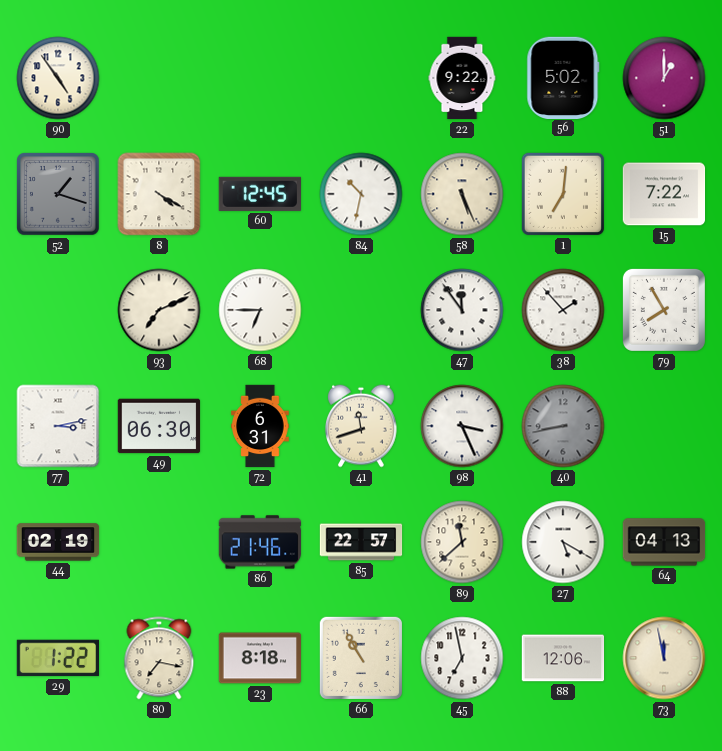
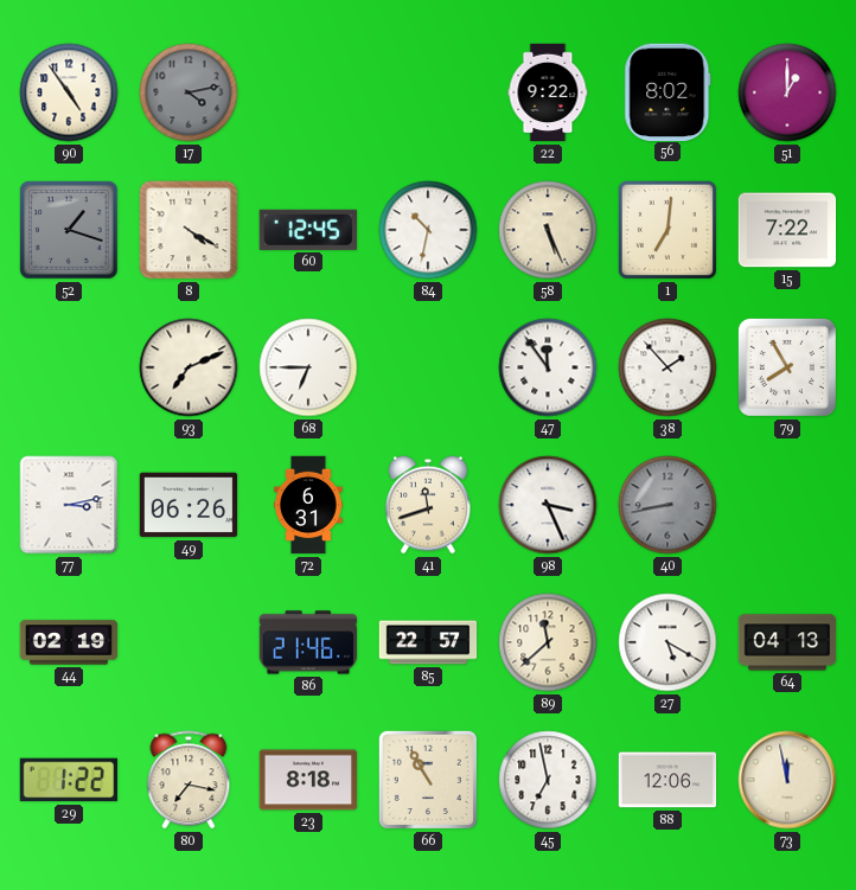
17: none -> 4:13
56: 5:02 -> 8:02
49: 06:30 -> 06:26
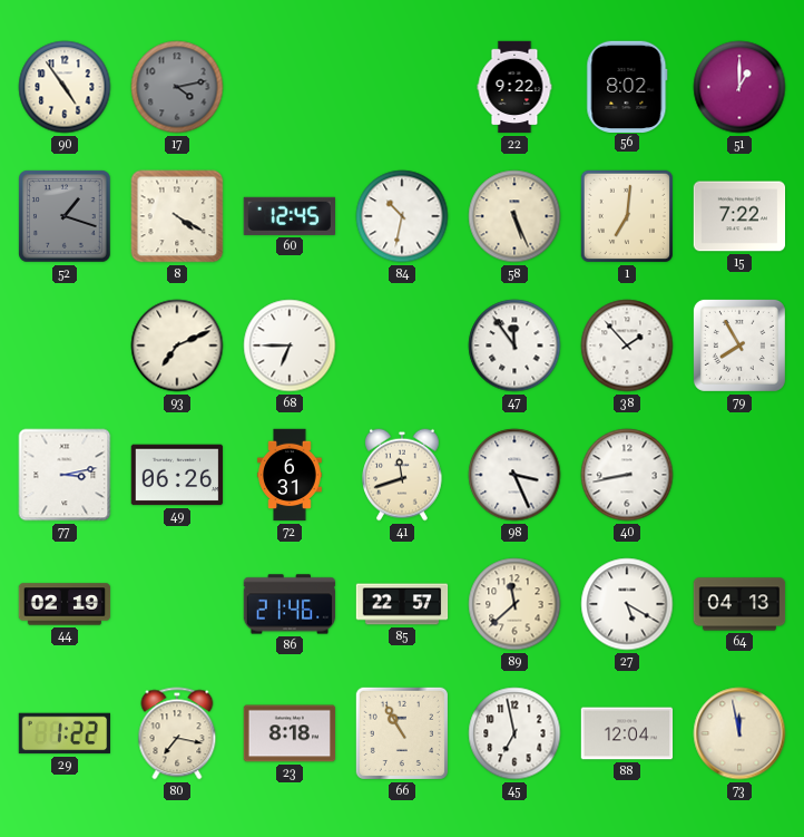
40 dial: grey -> white
88: 12:06 -> 12:04
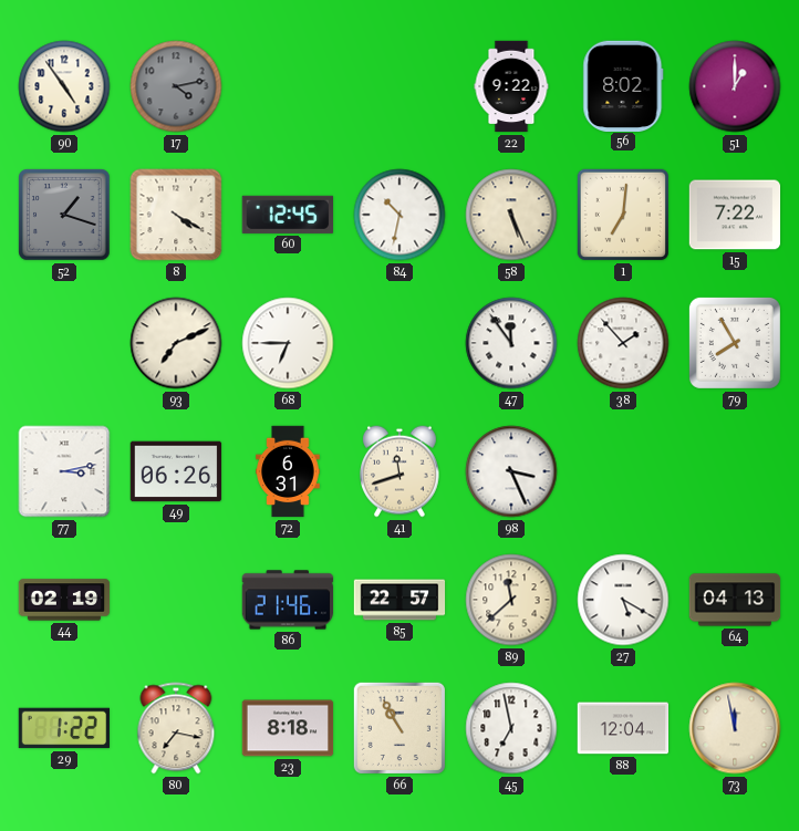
40: 8:43 -> none
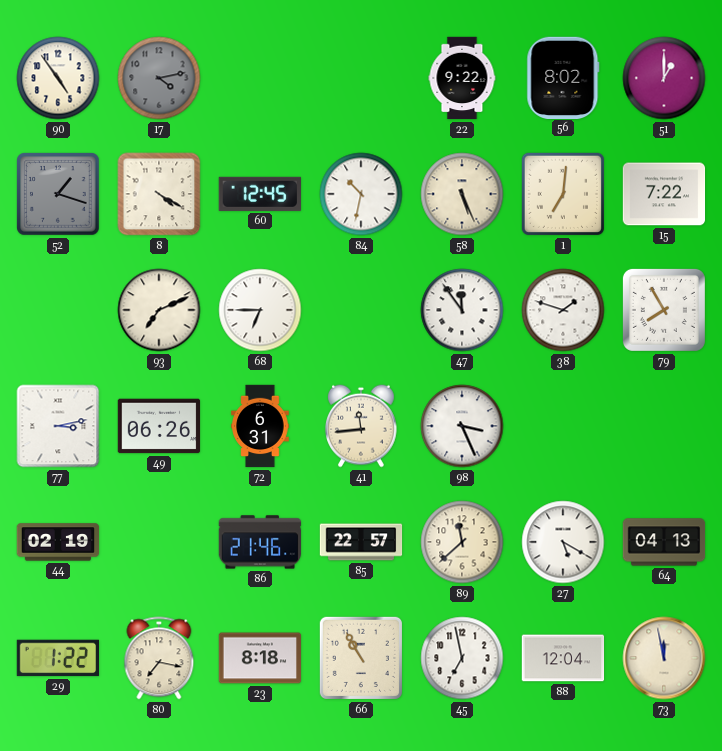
38: 1:53 -> 1:48
41: 11:42 -> 11:44
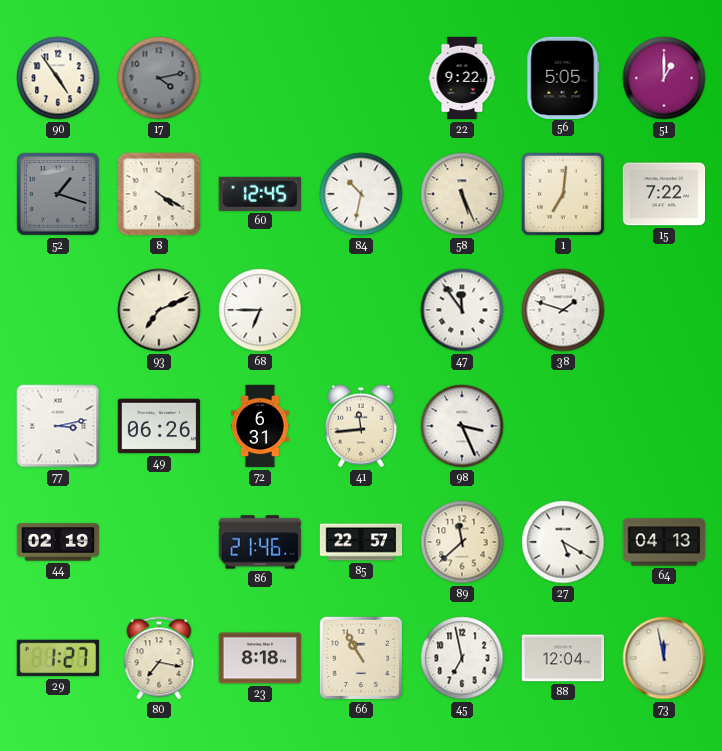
56: 8:02 -> 5:05
79: 7:55 -> none
29: 1:22 -> 1:27
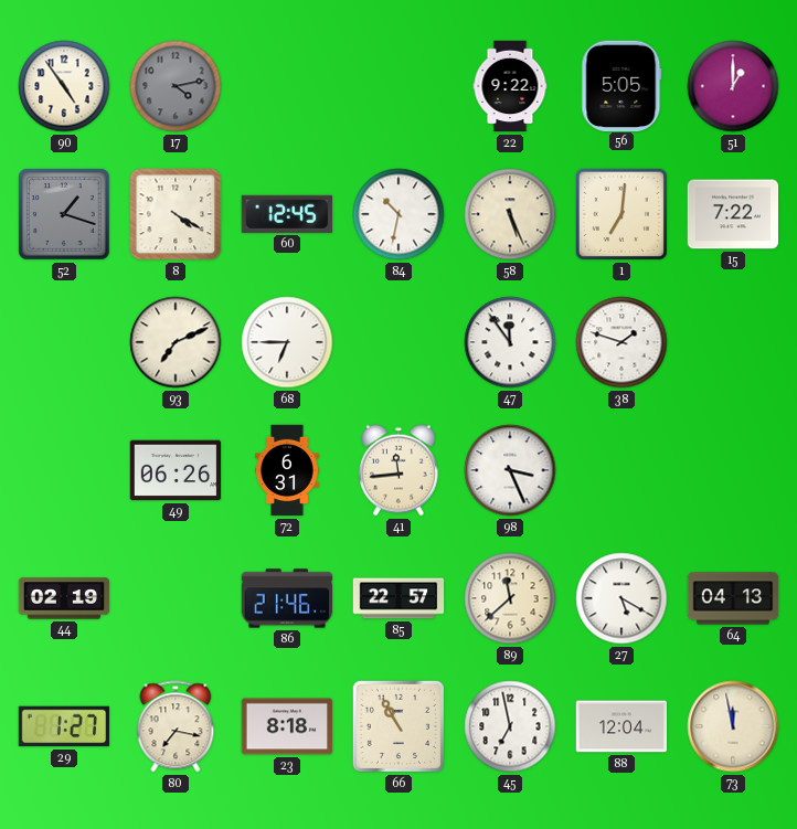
77: 3:13 -> none
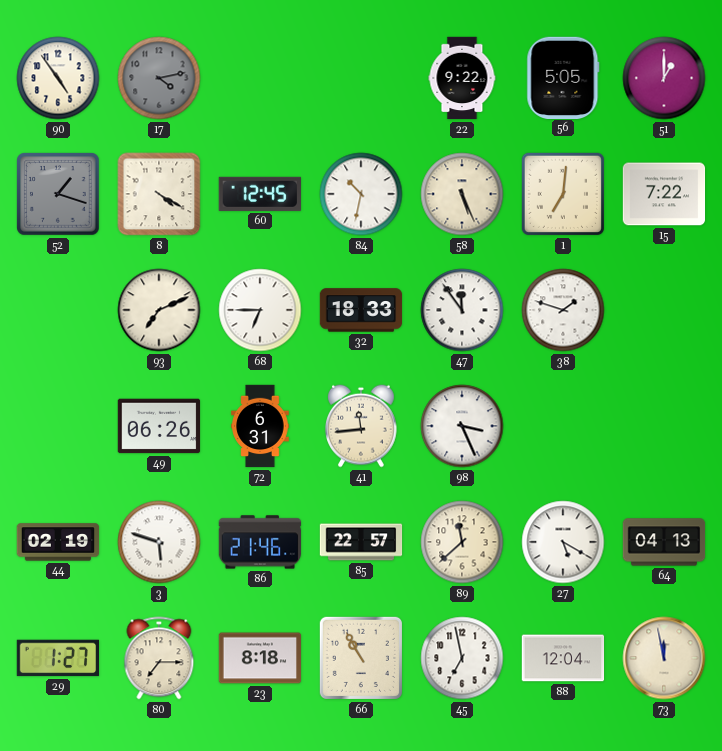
32: none -> 18:33
3: none -> 5:48
80: 7:17 -> 7:15
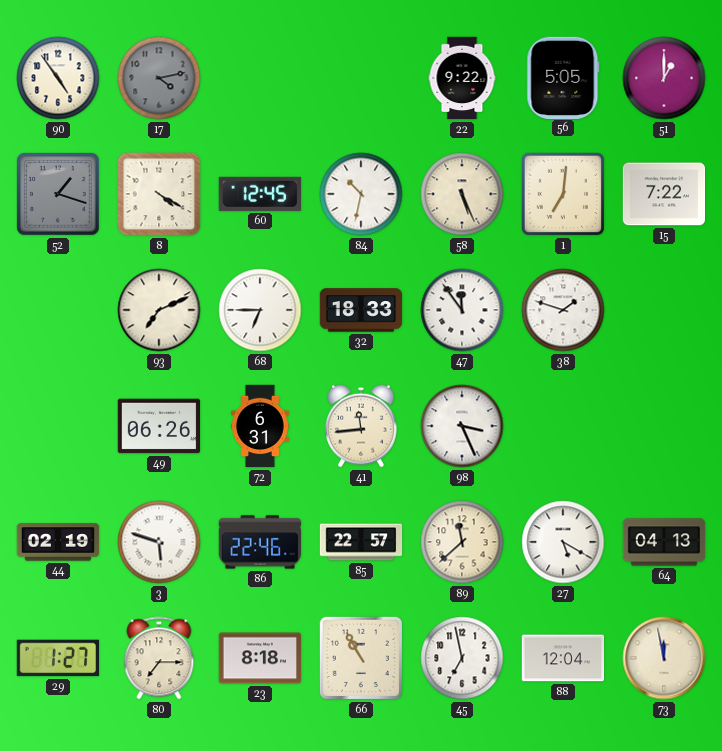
86: 21:46 -> 22:46
